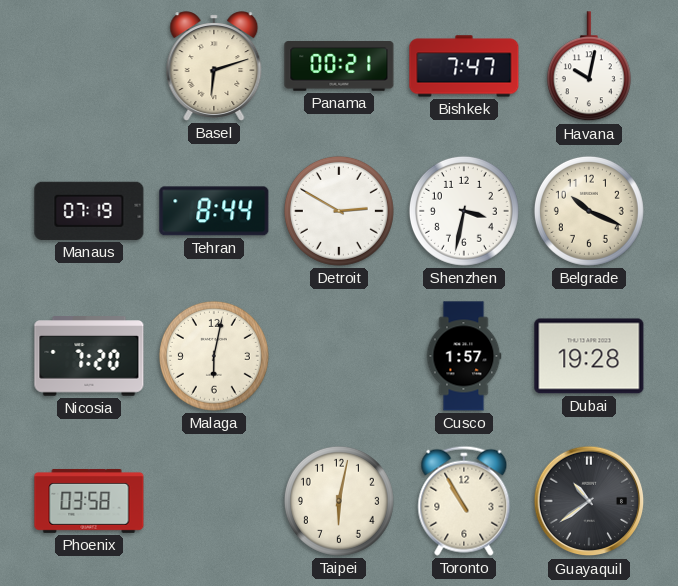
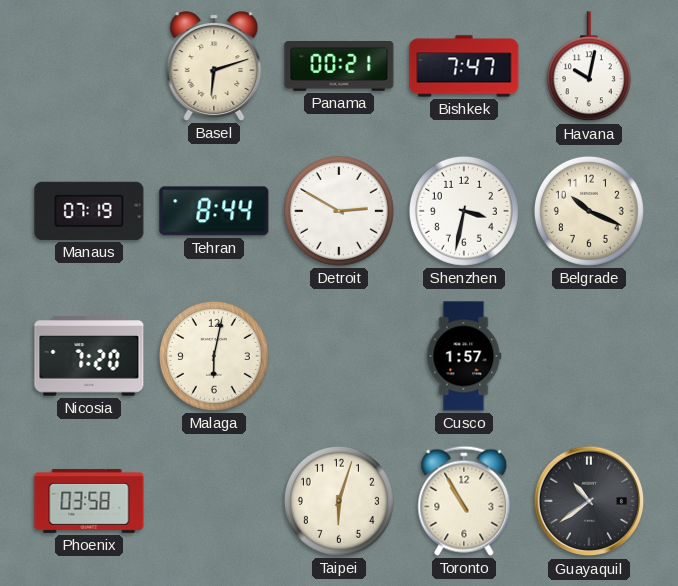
Dubai: 19:28 -> none
Taipei: 6:02 -> 6:03
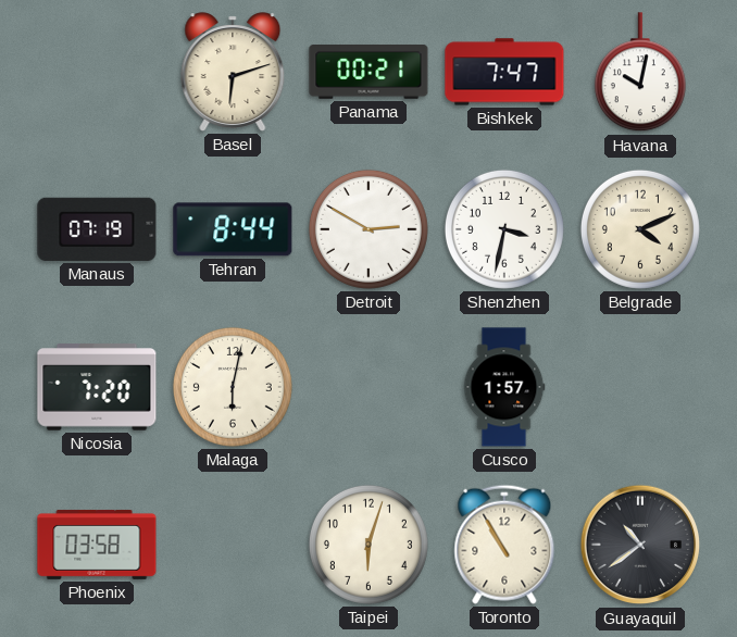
Belgrade: 10:19 -> 4:11
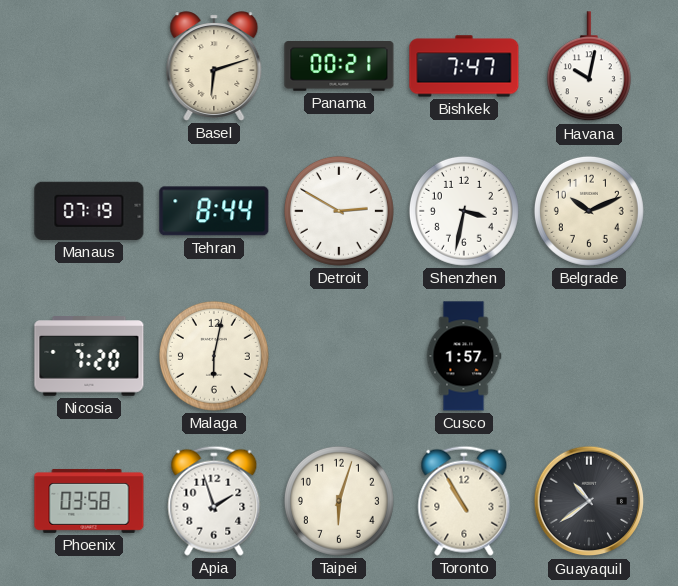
Belgrade: 4:11 -> 10:11
Apia: none -> 1:57
